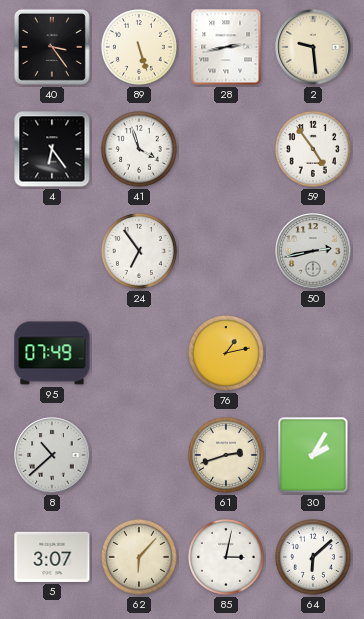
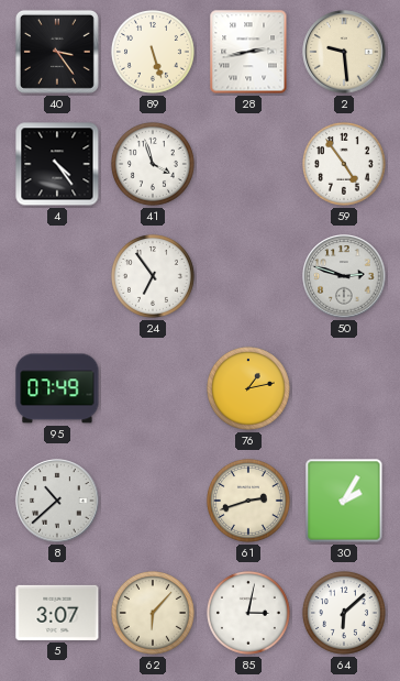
4: 6:24 -> 4:24
50: 2:43 -> 2:48
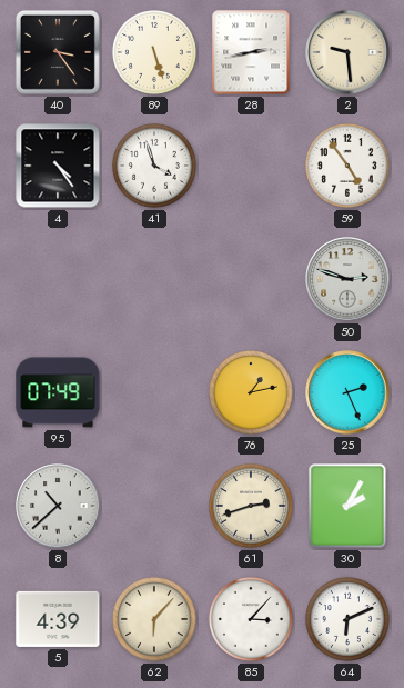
24: 6:54 -> none
25: none -> 2:26
5: 3:07 -> 4:39
85: 3:02 -> 3:07
64: 6:08 -> 6:11
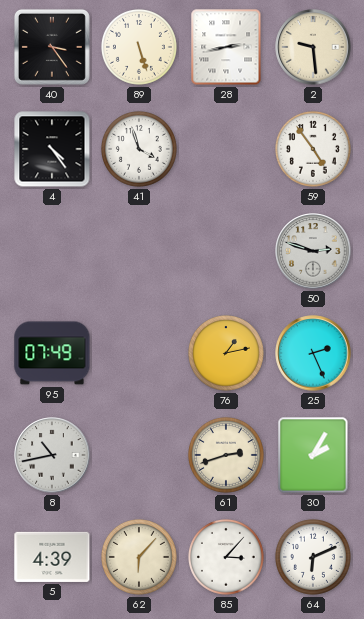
8: 10:38 -> 10:43
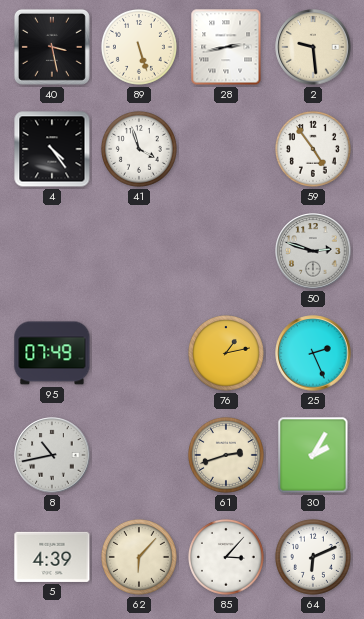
40: 3:24 -> 3:28
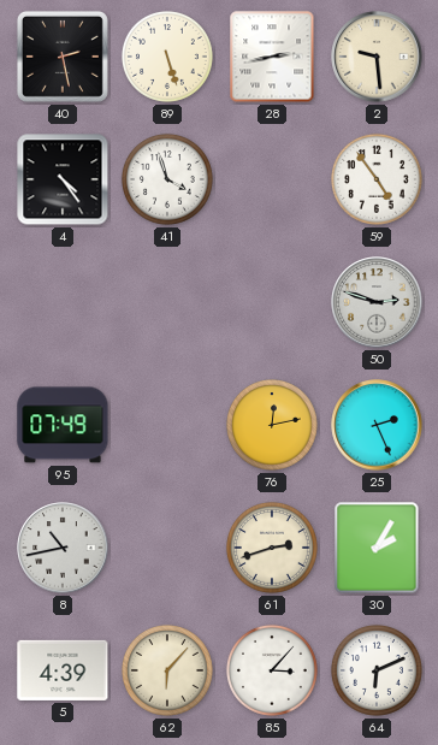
40: 3:28 -> 2:28
76: 1:13 -> 12:13
